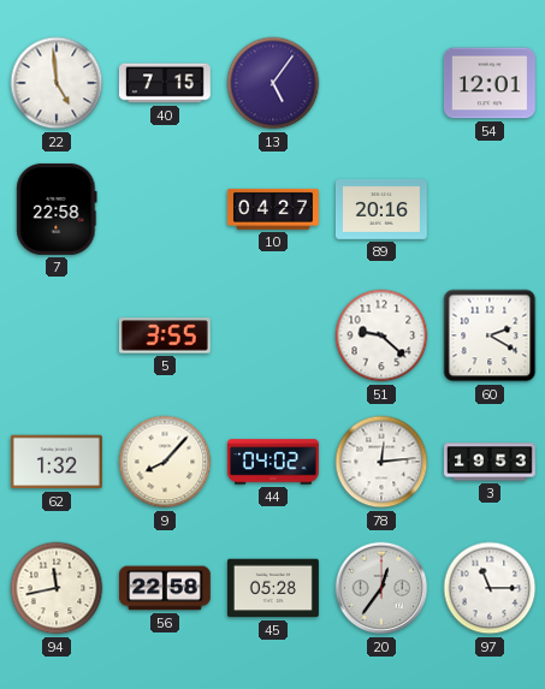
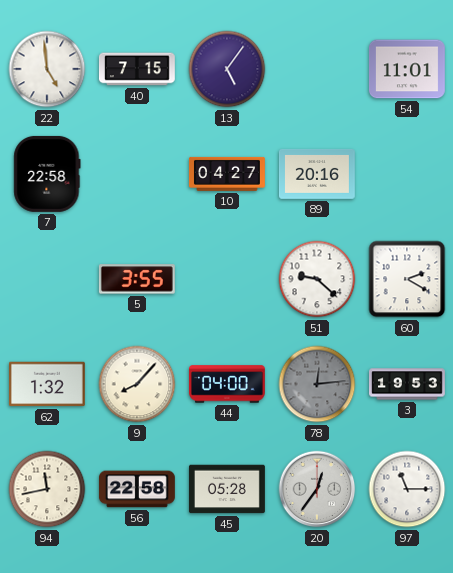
54: 12:01 -> 11:01
44: 04:02 -> 04:00
78 dial: white -> grey
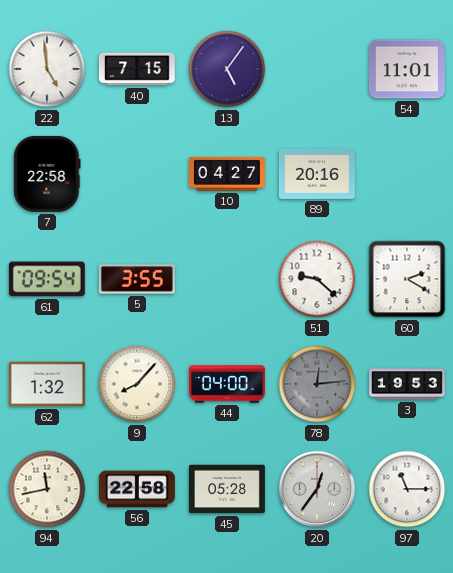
61: none -> 09:54
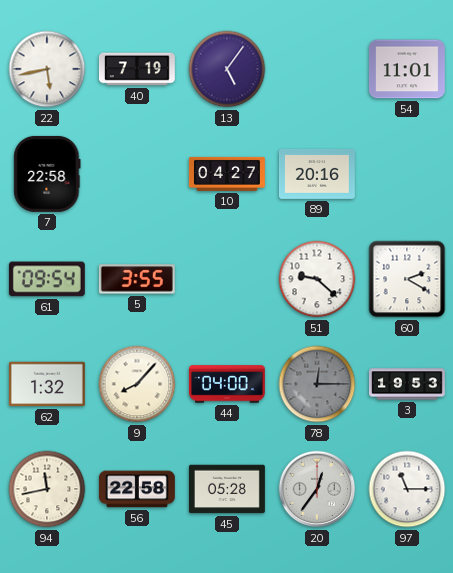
22: 4:59 -> 5:43
40: 7:15 -> 7:19
78: 12:14 -> 12:15
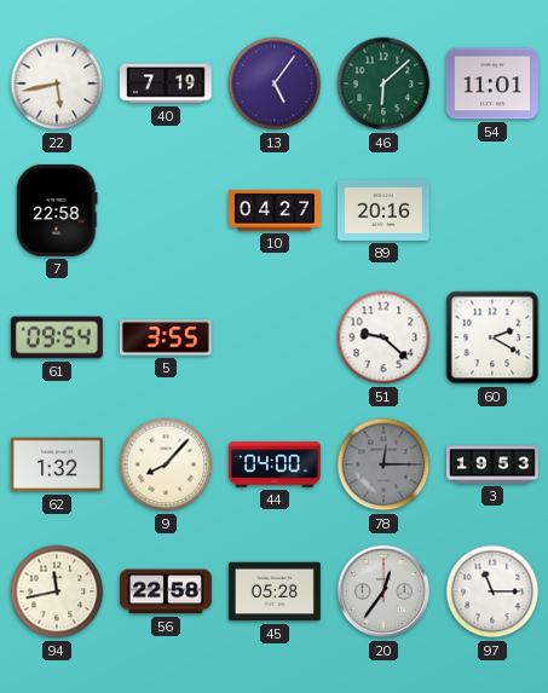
46: none -> 6:08
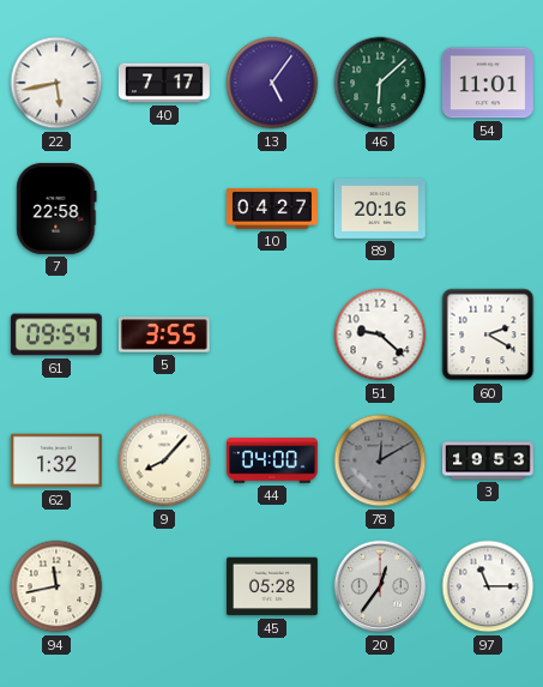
40: 7:19 -> 7:17
78: 12:15 -> 12:10
56: 22:58 -> none
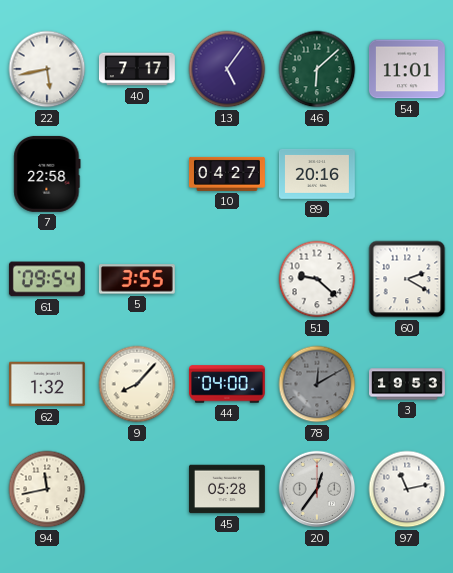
97: 11:15 -> 11:13
